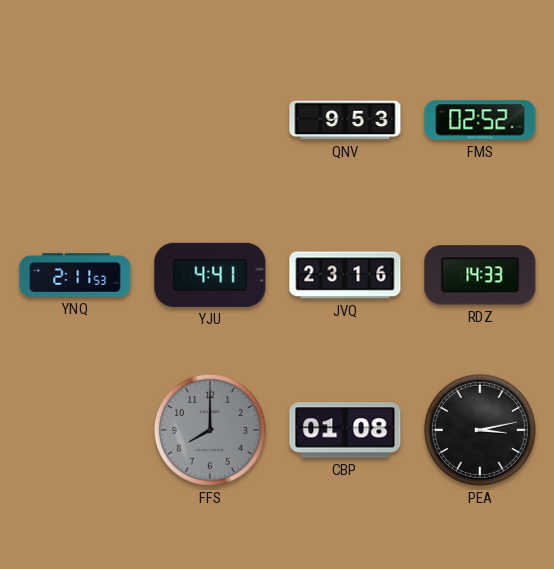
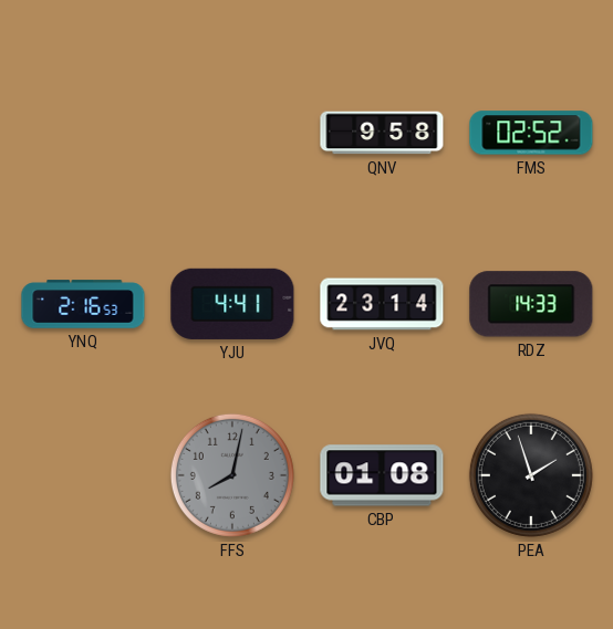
QNV: 9:53 -> 9:58
YNQ: 2:11 -> 2:16
JVQ: 23:16 -> 23:14
FFS: 8:00 -> 8:02
PEA: 3:13 -> 1:57
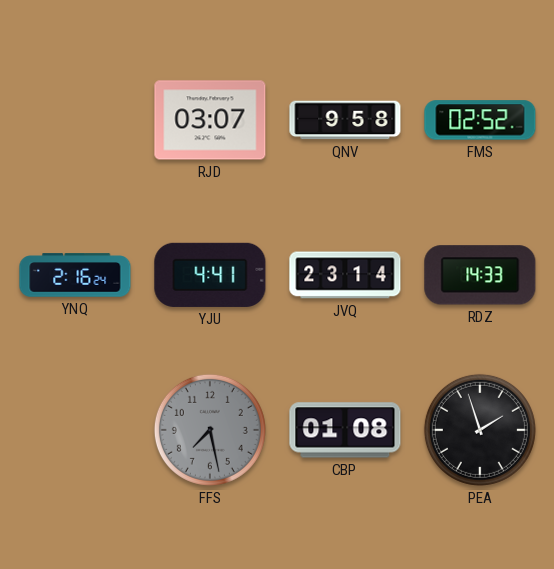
RJD: none -> 03:07
YNQ: 2:16:53 -> 2:16:24
FFS: 8:02 -> 7:28
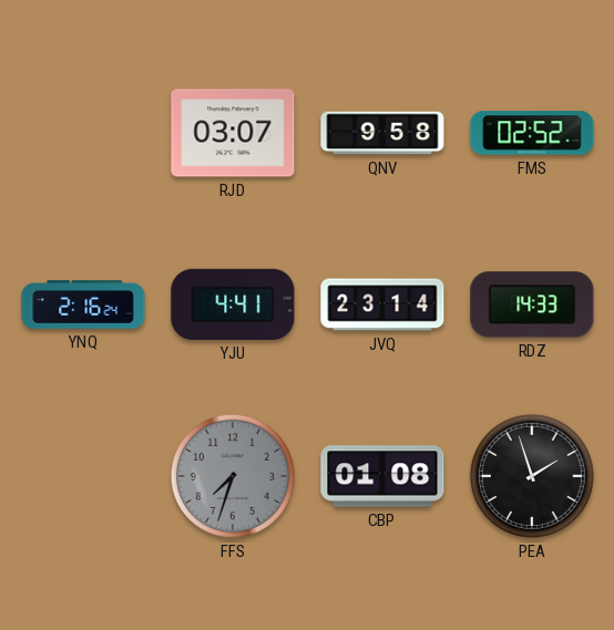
FFS: 7:28 -> 7:33
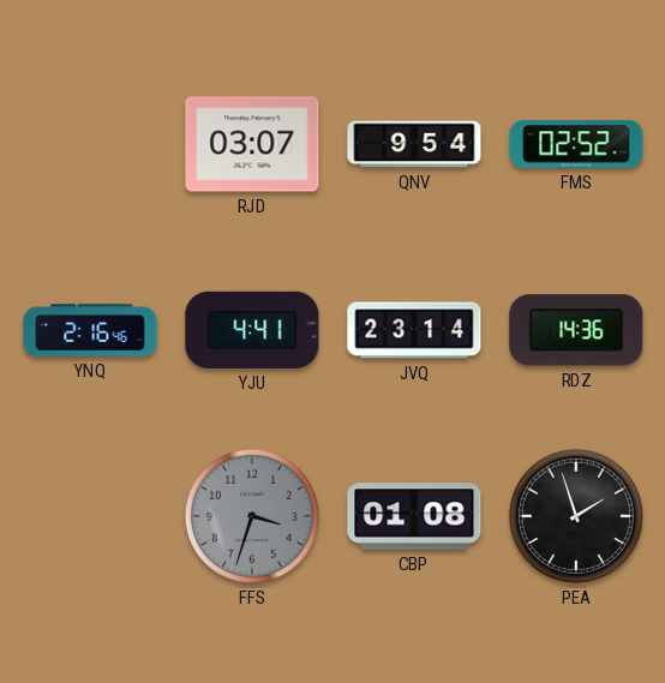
QNV: 9:58 -> 9:54
YNQ: 2:16:24 -> 2:16:46
RDZ: 14:33 -> 14:36
FFS: 7:33 -> 3:33
